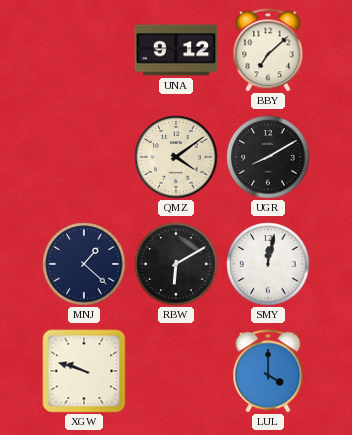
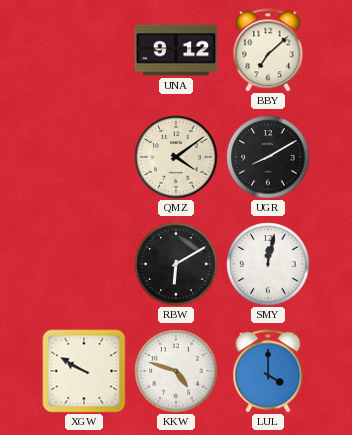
MNJ: 1:22 -> none
XGW: 9:48 -> 9:50
KKW: none -> 4:48
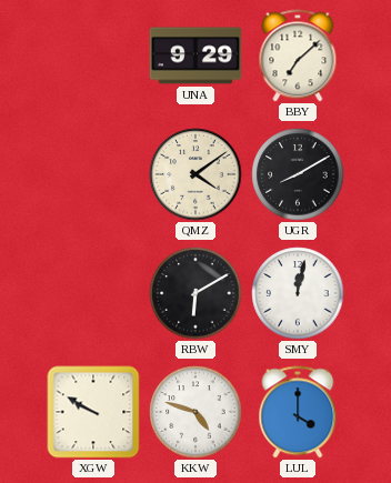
UNA: 9:12 -> 9:29
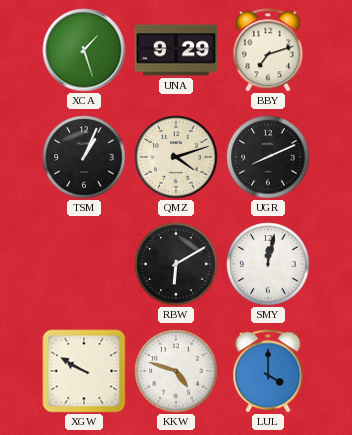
XCA: none -> 1:27
BBY: 7:08 -> 7:12
TSM: none -> 1:04
QMZ: 4:09 -> 4:12
UGR: 8:10 -> 8:11
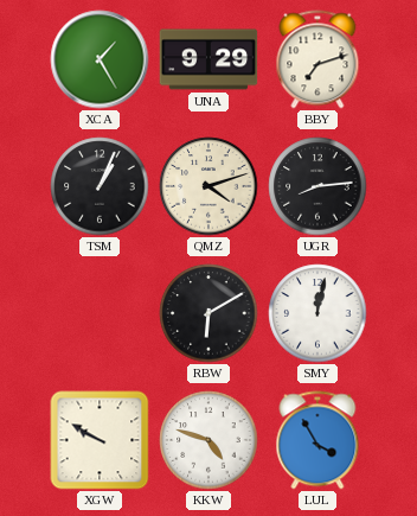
XCA: 1:27 -> 1:25
UGR: 8:11 -> 8:14
LUL: 4:00 -> 3:55
